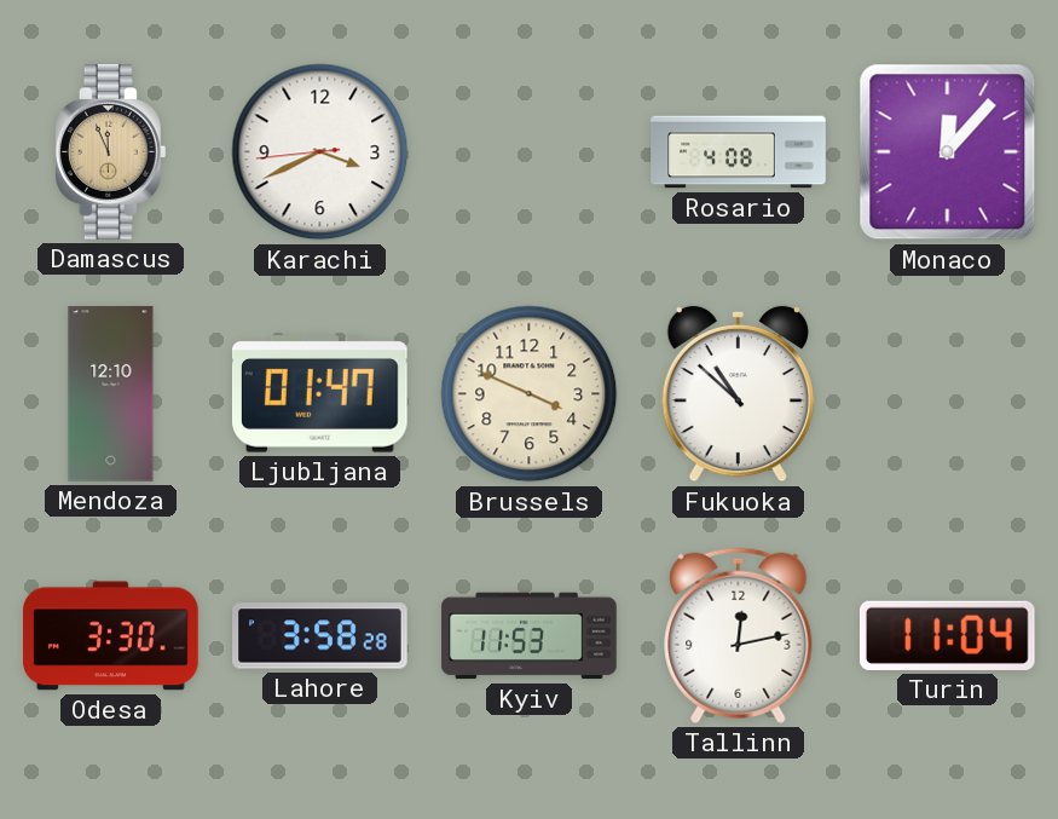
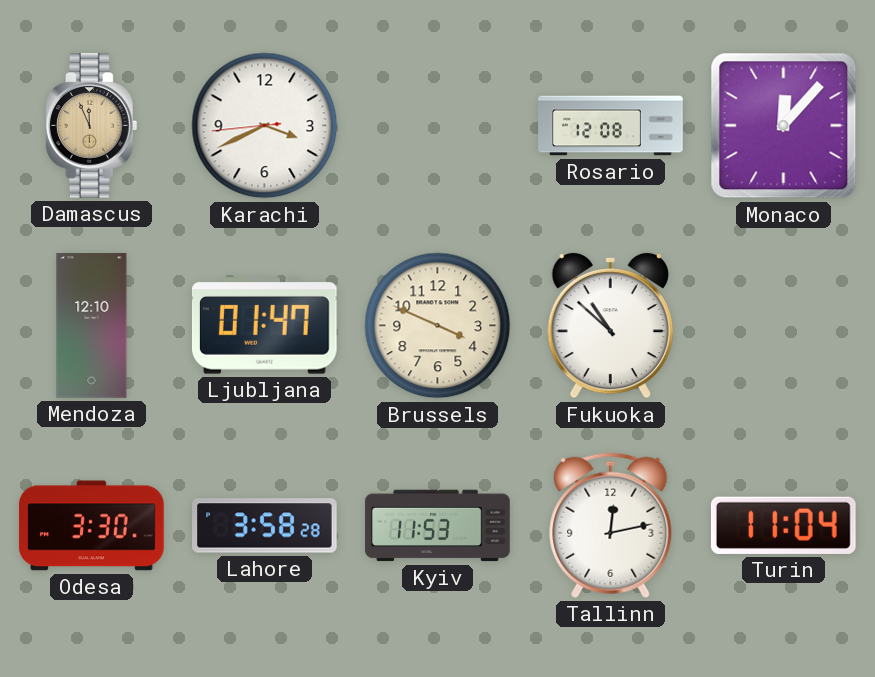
Rosario: 4:08 -> 12:08
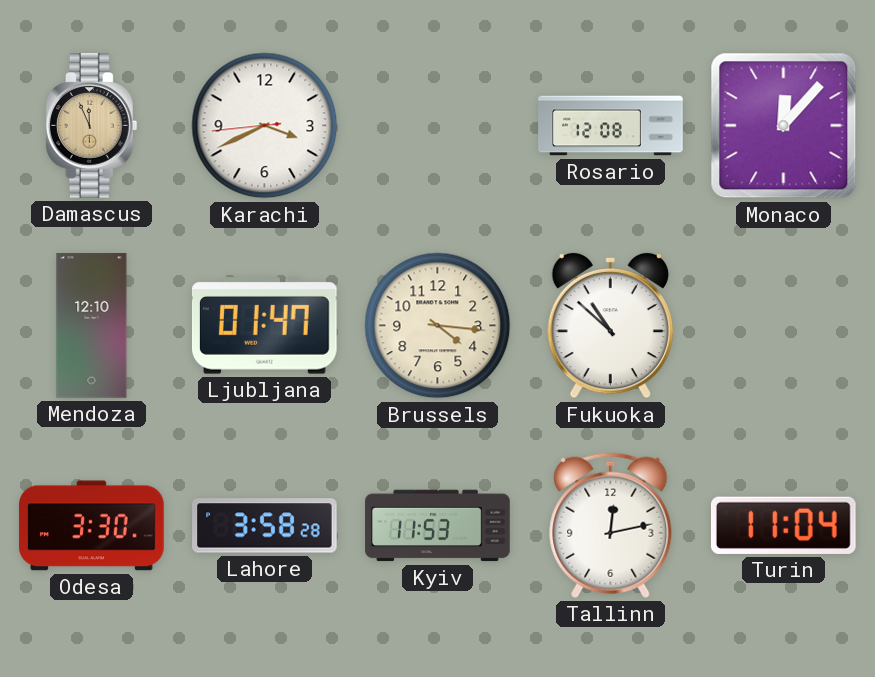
Brussels: 3:49 -> 4:16
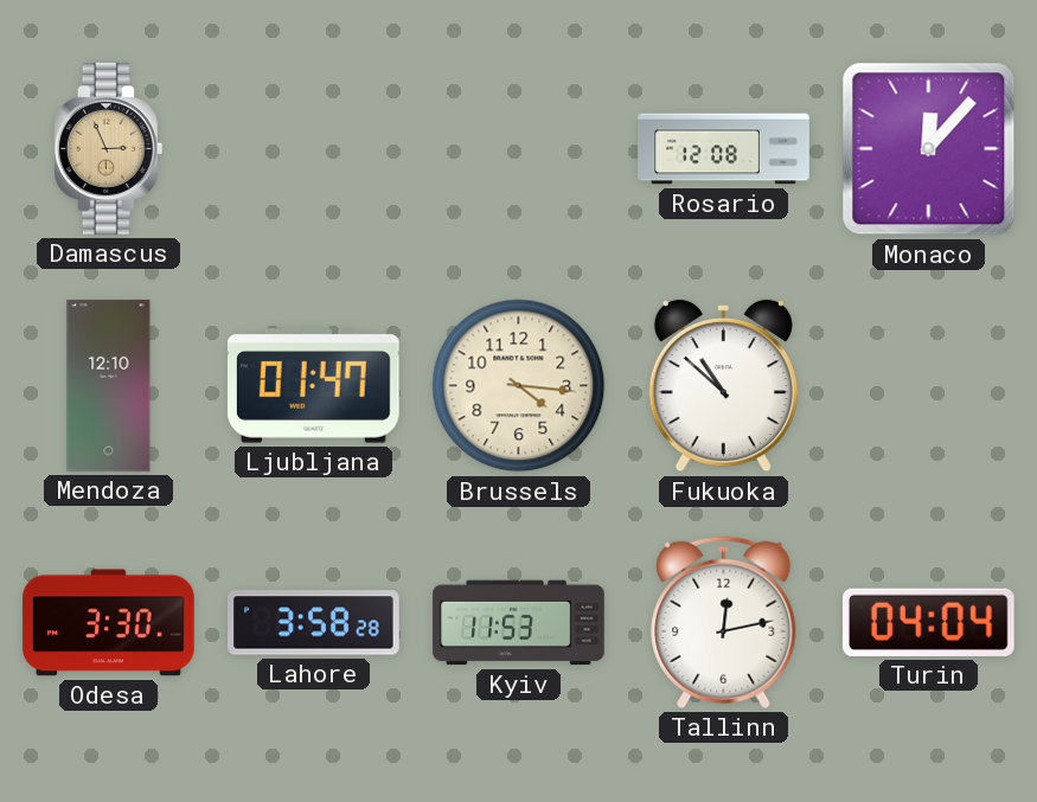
Damascus: 11:56 -> 2:56
Karachi: 3:40 -> none
Turin: 11:04 -> 04:04
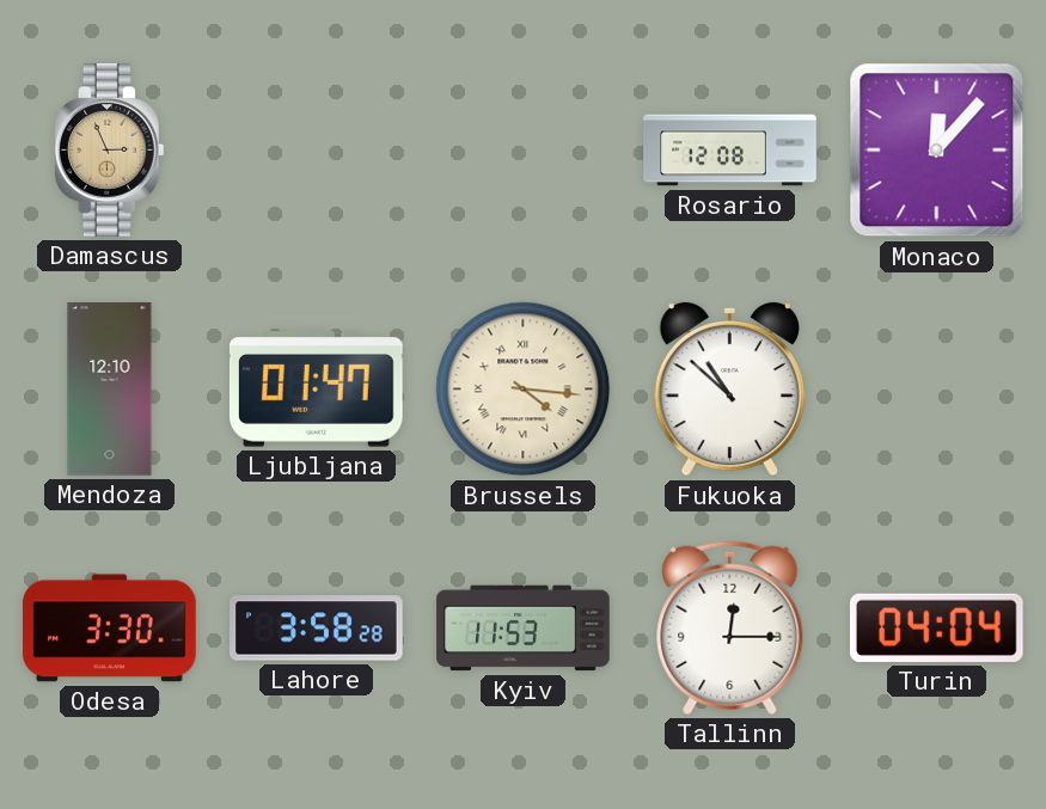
Brussels numerals: Arabic -> Roman
Tallinn: 12:13 -> 12:15
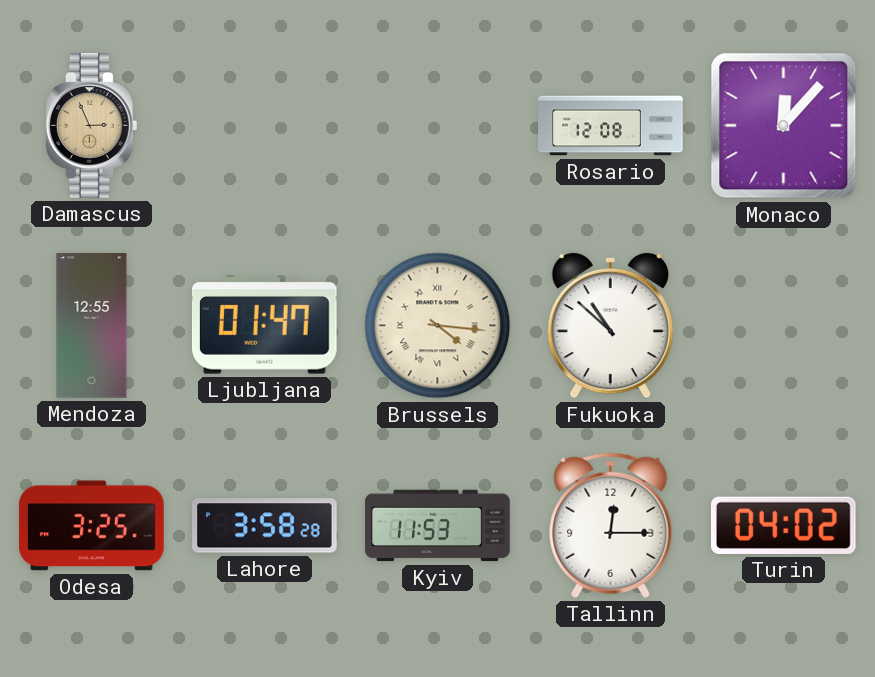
Mendoza: 12:10 -> 12:55
Odesa: 3:30 -> 3:25
Turin: 04:04 -> 04:02
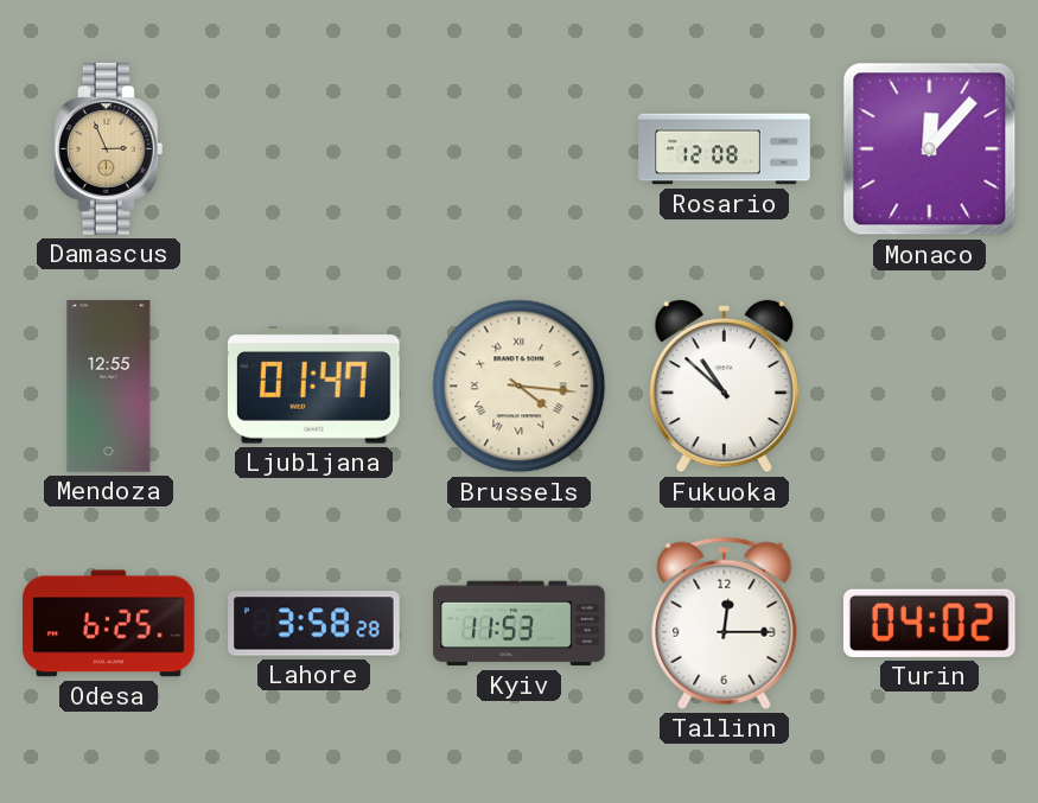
Odesa: 3:25 -> 6:25
